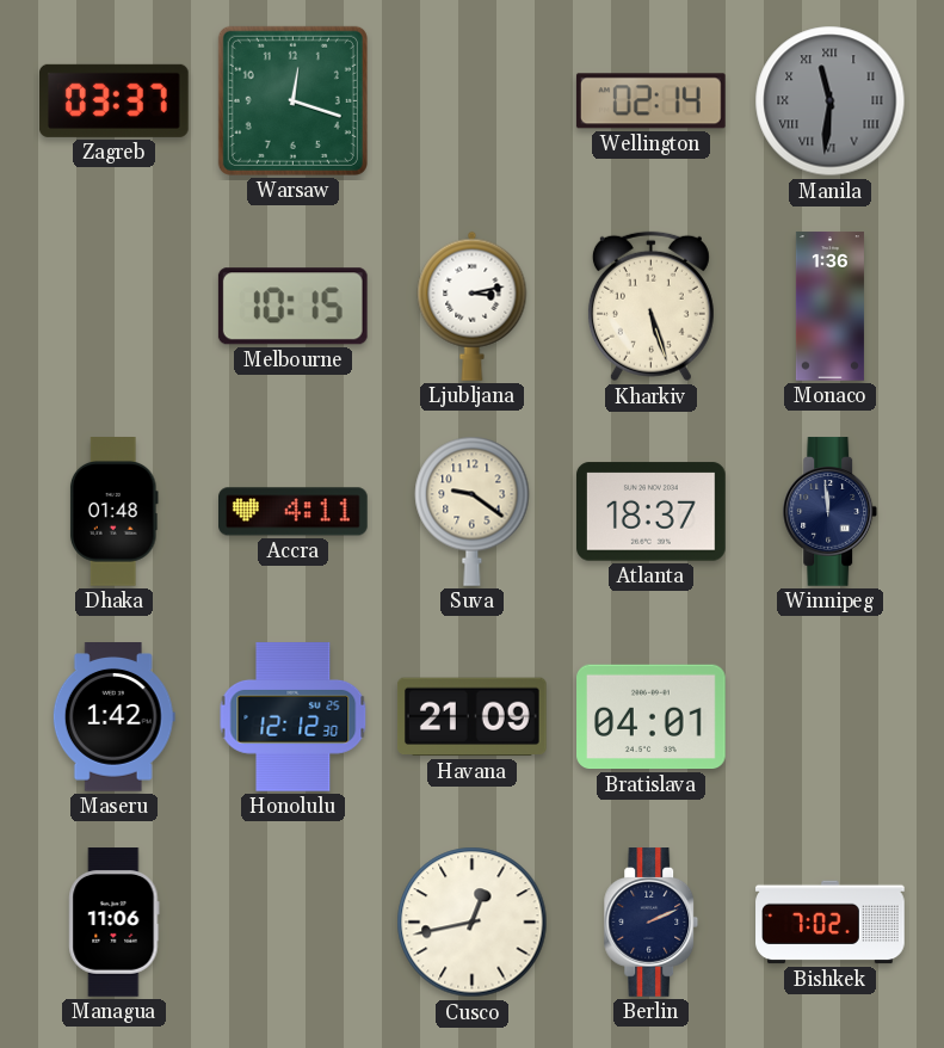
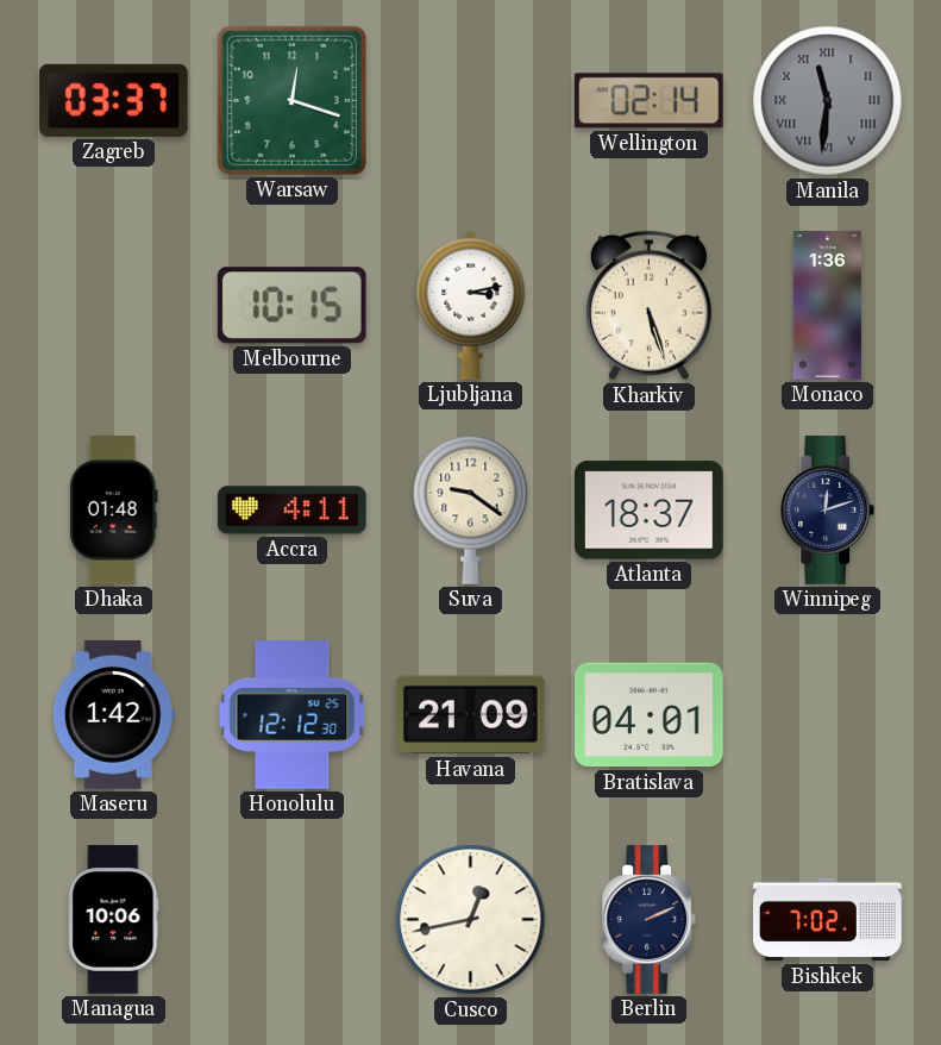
Winnipeg: 11:59 -> 12:12
Managua: 11:06 -> 10:06
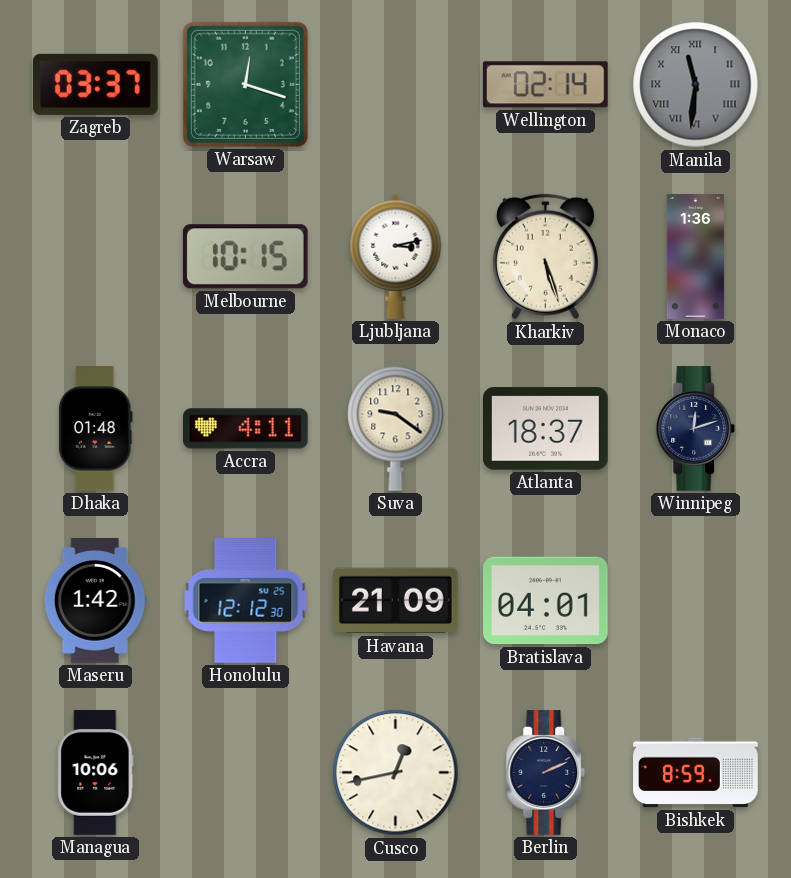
Bishkek: 7:02 -> 8:59
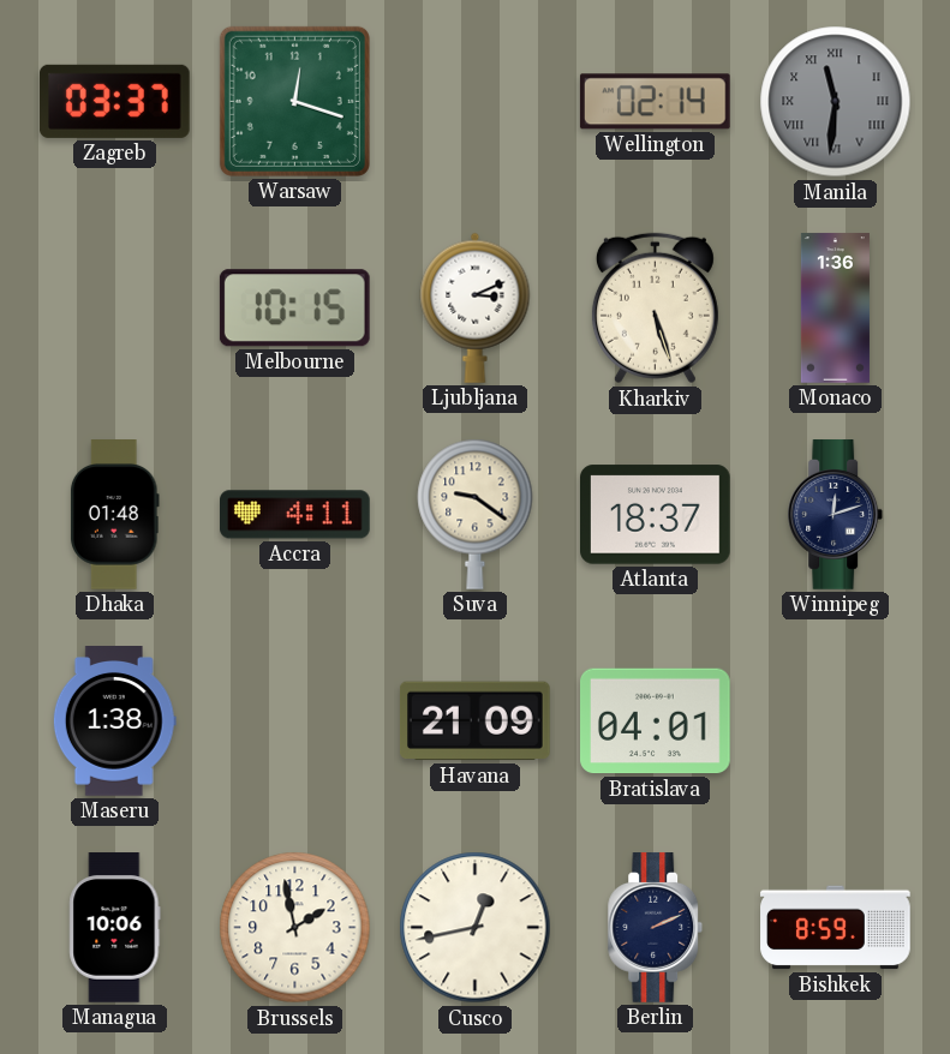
Ljubljana: 3:13 -> 3:11
Maseru: 1:42 -> 1:38
Honolulu: 12:12 -> none
Brussels: none -> 1:58
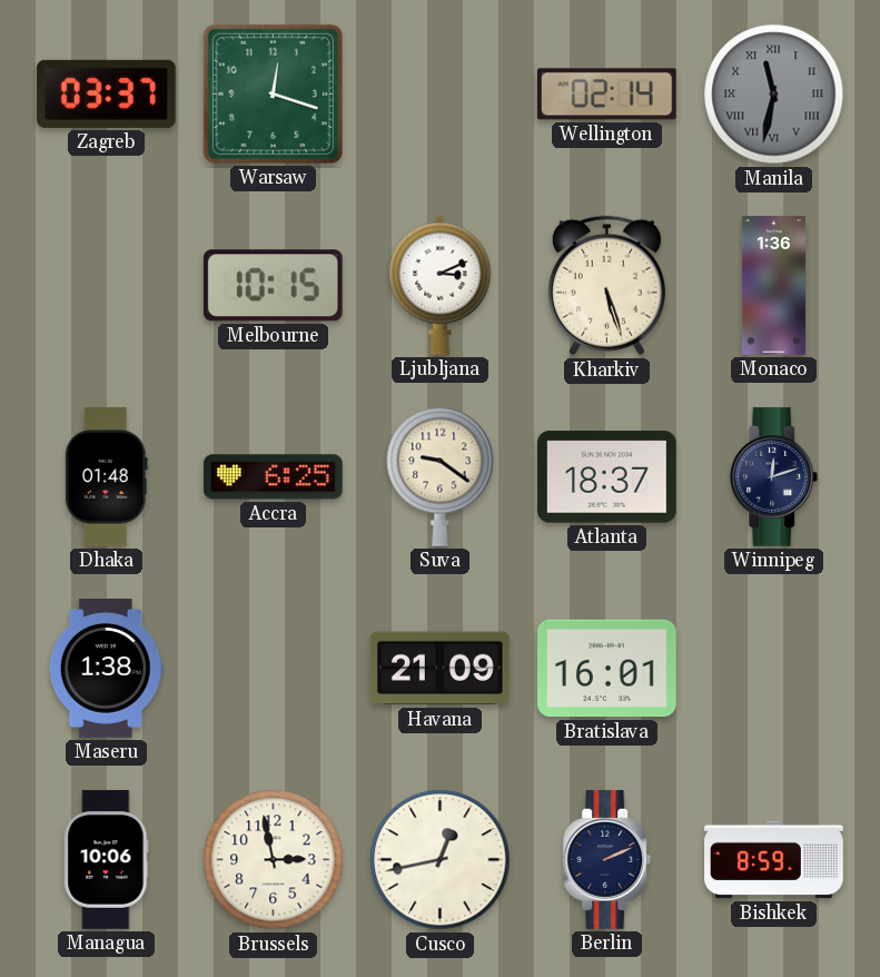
Manila: 11:31 -> 11:32
Accra: 4:11 -> 6:25
Bratislava: 04:01 -> 16:01
Brussels: 1:58 -> 2:58
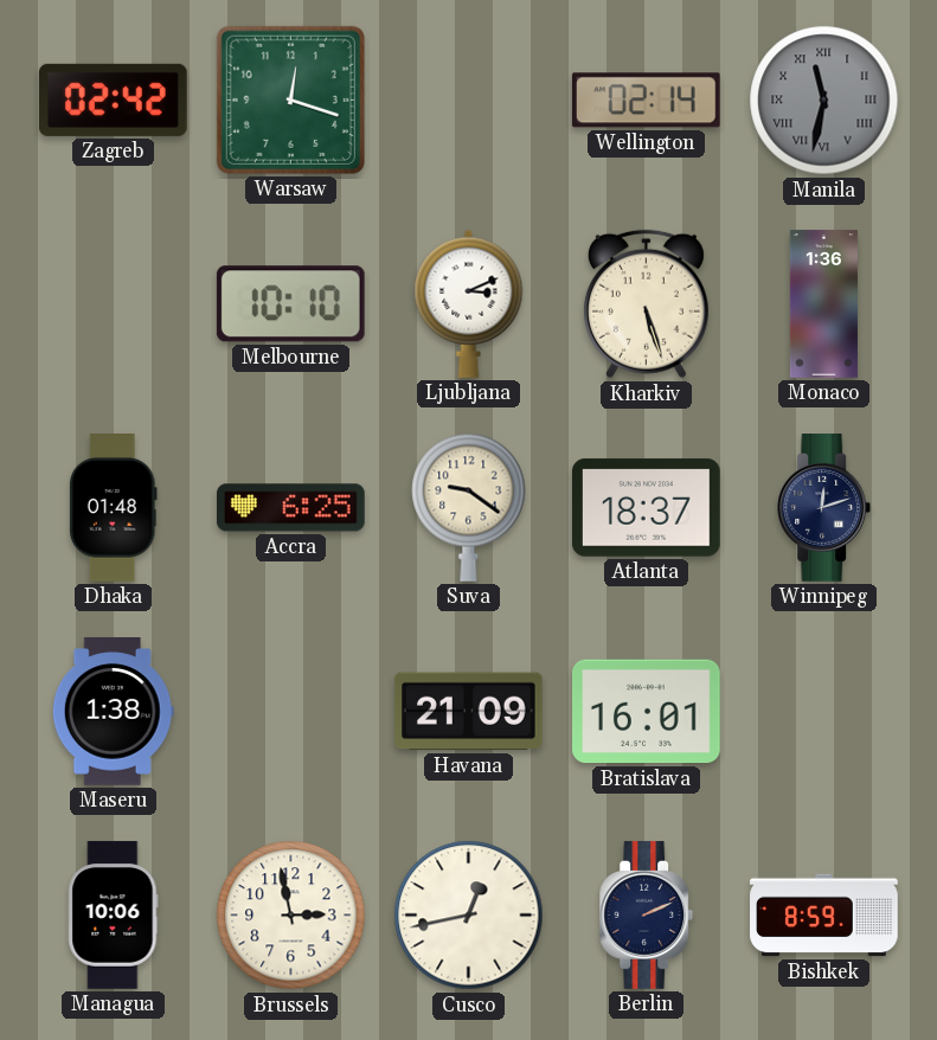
Zagreb: 03:37 -> 02:42
Melbourne: 10:15 -> 10:10
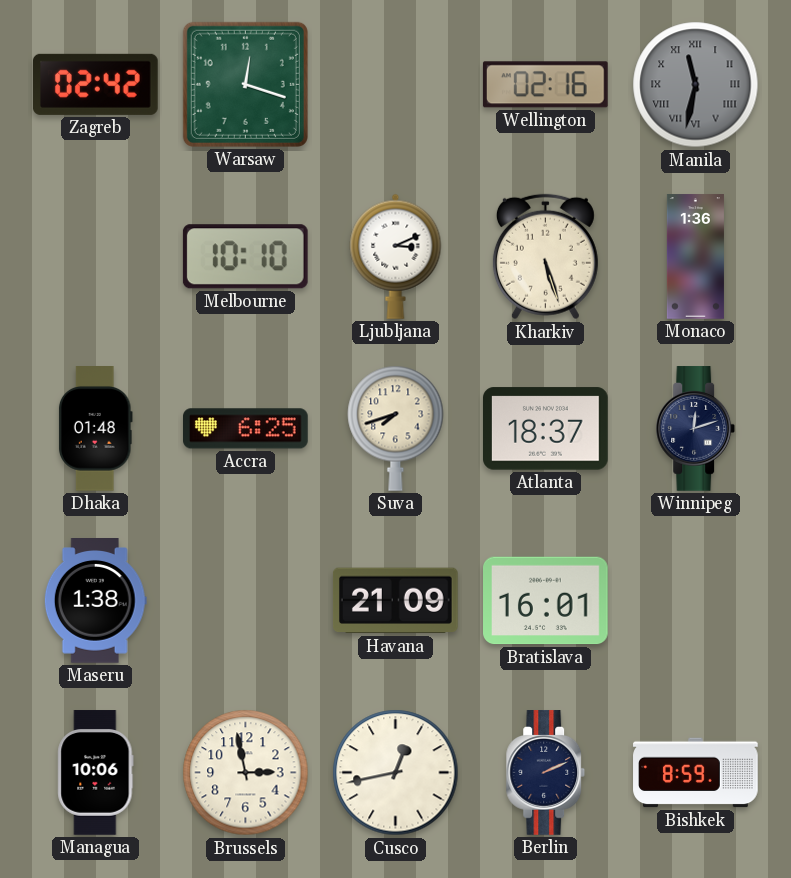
Wellington: 02:14 -> 02:16
Suva: 9:21 -> 7:42
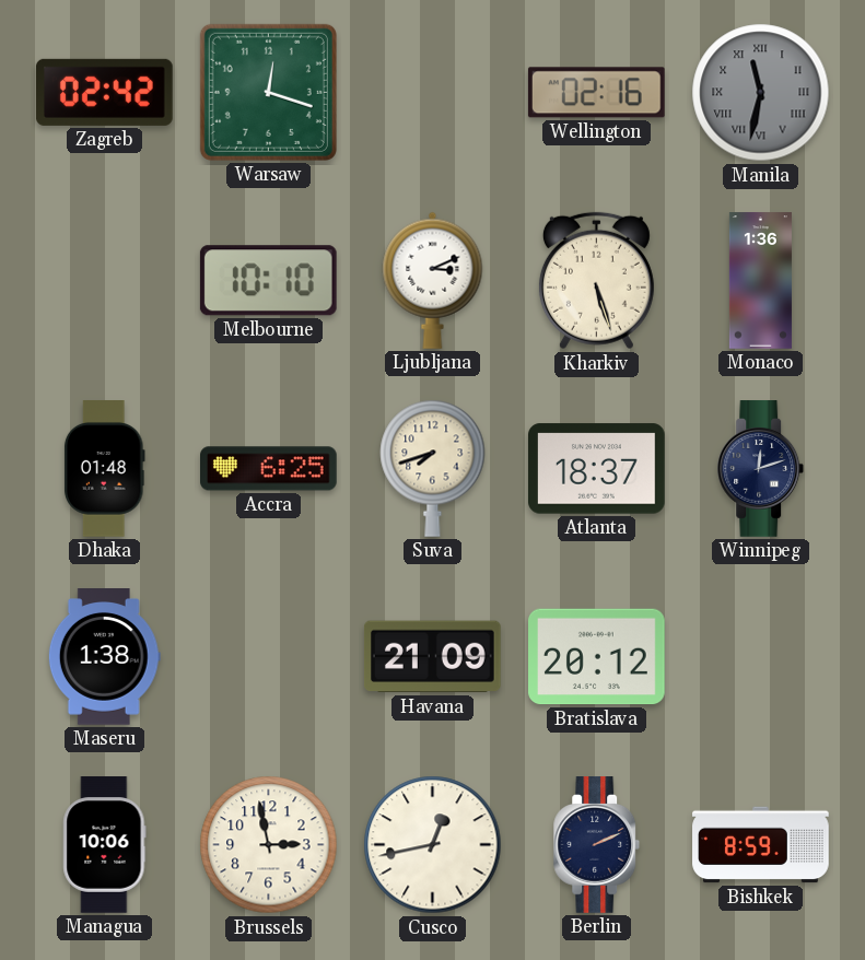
Bratislava: 16:01 -> 20:12
